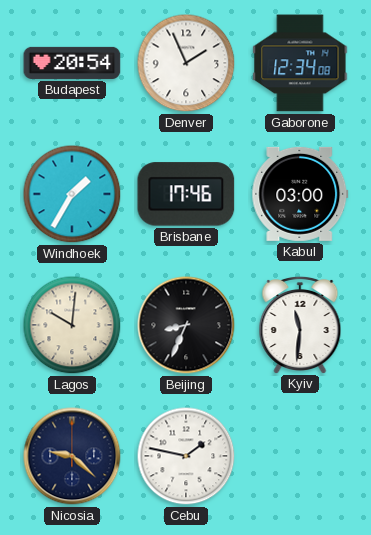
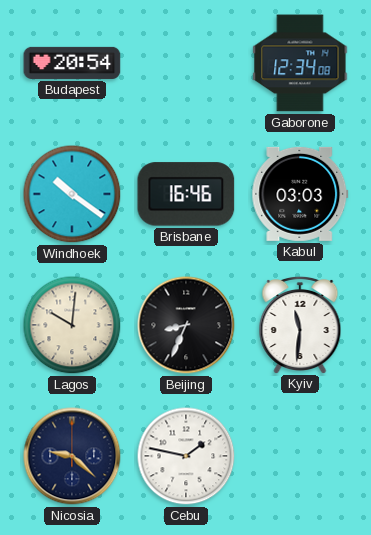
Denver: 1:56 -> none
Windhoek: 1:35 -> 10:21
Brisbane: 17:46 -> 16:46
Kabul: 03:00 -> 03:03
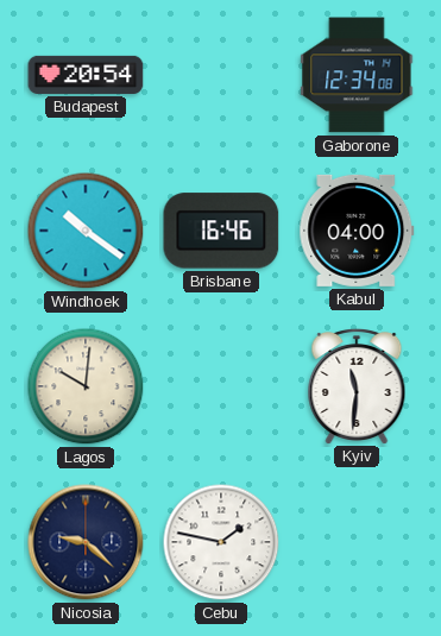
Kabul: 03:03 -> 04:00
Beijing: 8:34 -> none
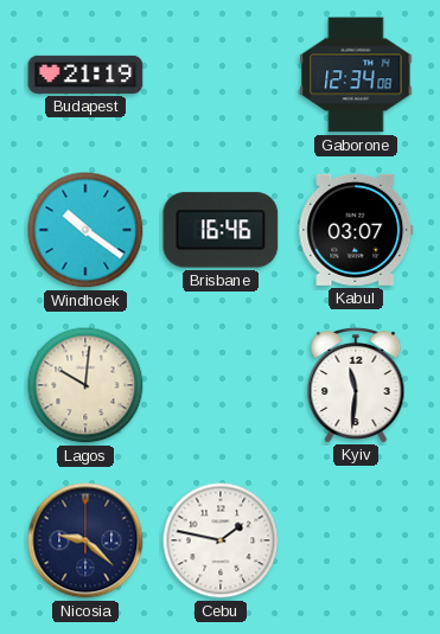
Budapest: 20:54 -> 21:19
Kabul: 04:00 -> 03:07
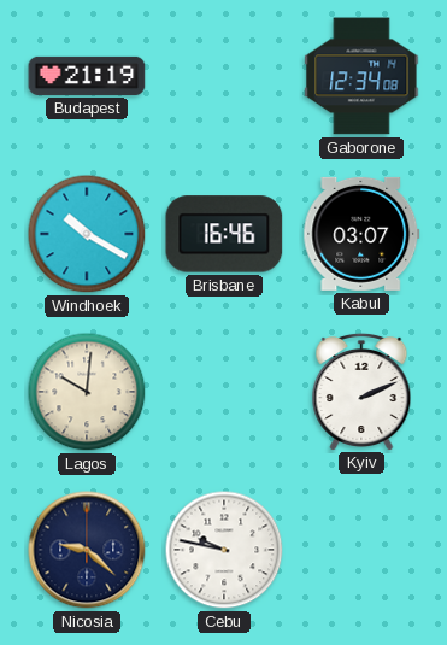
Windhoek: 10:21 -> 10:20
Kyiv: 11:31 -> 2:11
Cebu: 1:47 -> 9:47
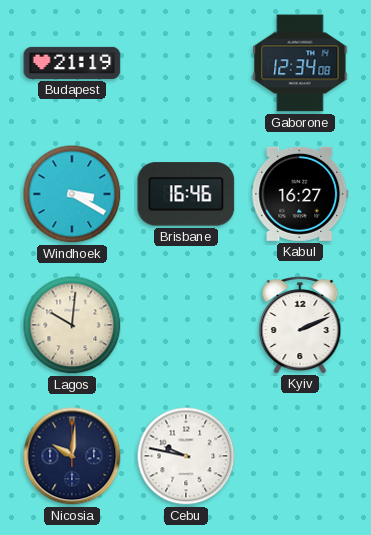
Windhoek: 10:20 -> 3:20
Kabul: 03:07 -> 16:27
Nicosia: 9:22 -> 10:01
